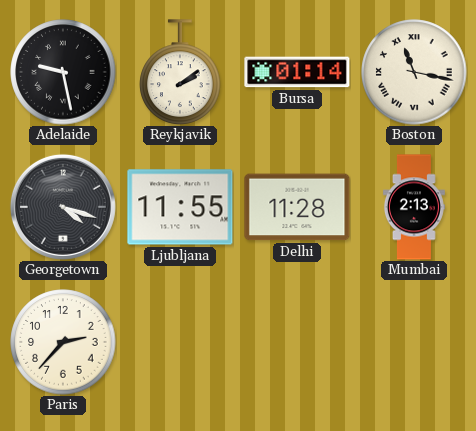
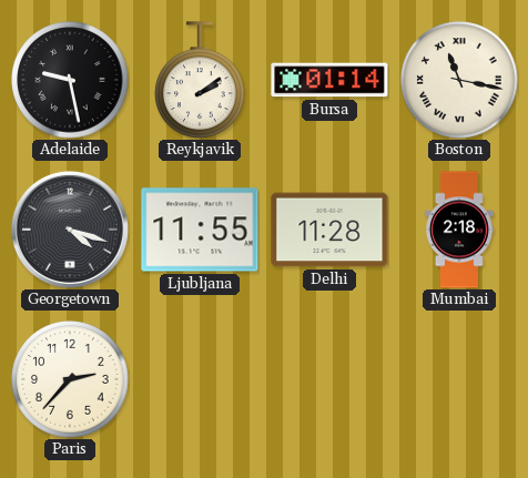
Mumbai: 2:13 -> 2:18
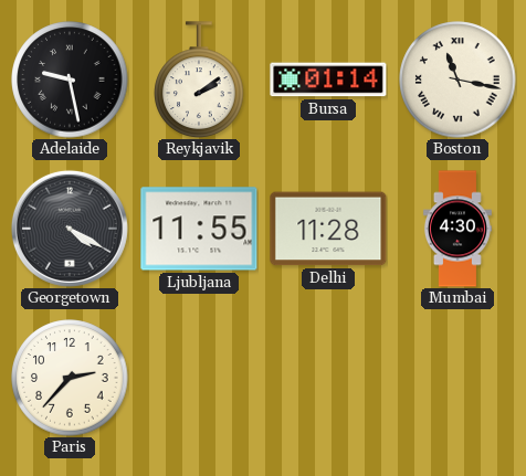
Georgetown: 4:18 -> 4:20
Mumbai: 2:18 -> 4:30
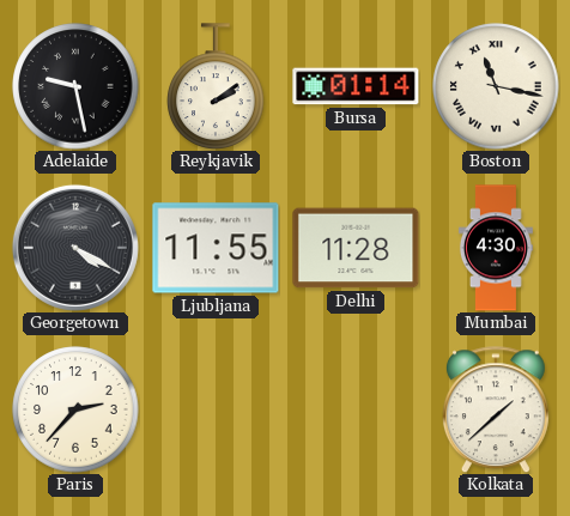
Kolkata: none -> 1:38
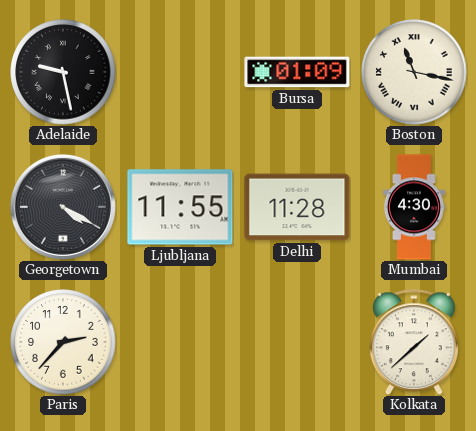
Reykjavik: 2:09 -> none
Bursa: 01:14 -> 01:09
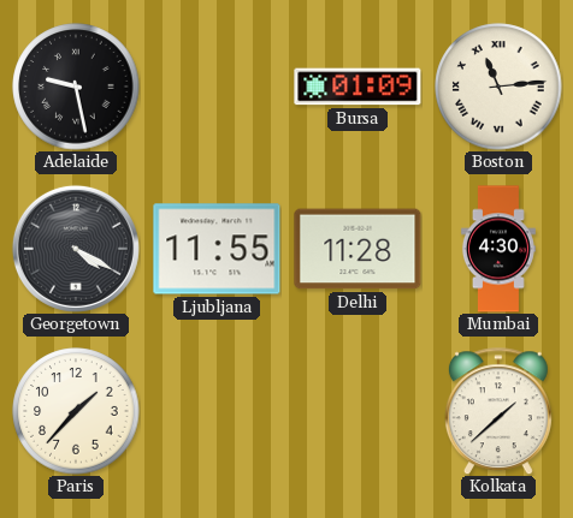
Boston: 11:17 -> 11:14
Paris: 2:37 -> 1:37
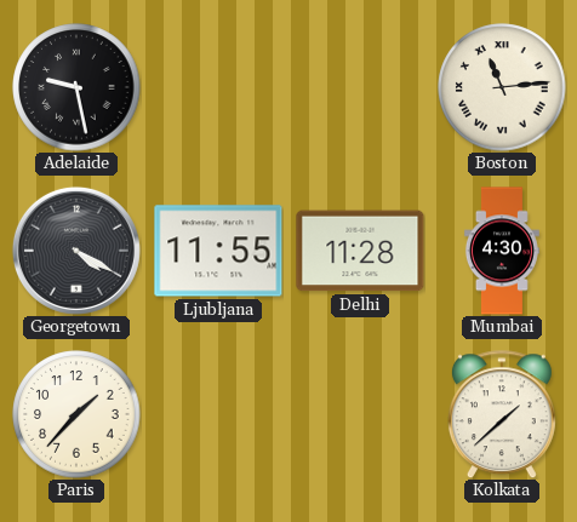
Bursa: 01:09 -> none
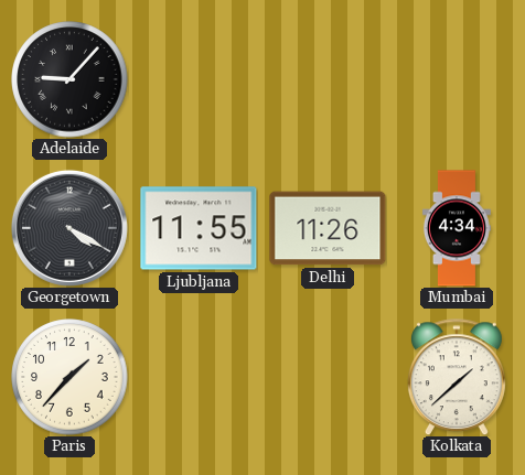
Adelaide: 9:28 -> 9:07
Boston: 11:14 -> none
Delhi: 11:28 -> 11:26
Mumbai: 4:30 -> 4:34
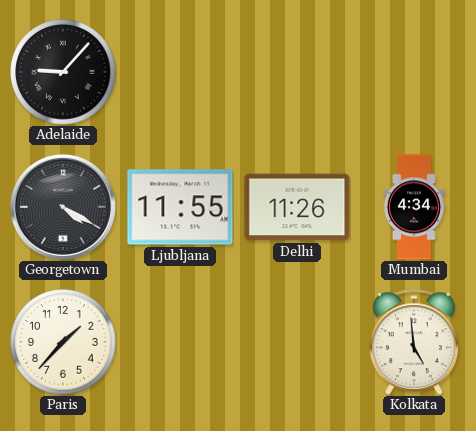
Kolkata: 1:38 -> 4:59
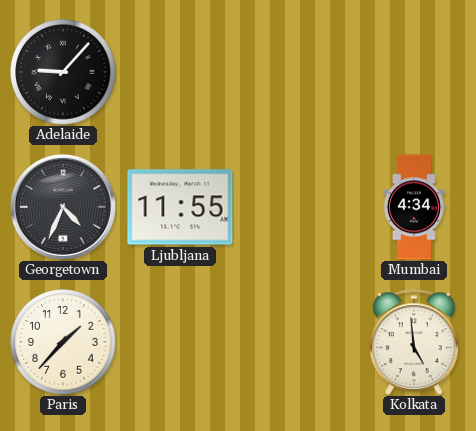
Georgetown: 4:20 -> 4:34
Delhi: 11:26 -> none
